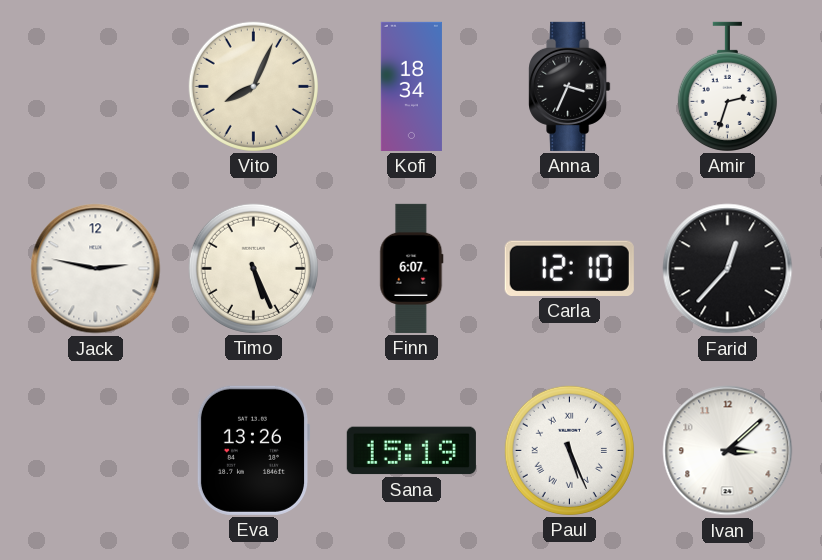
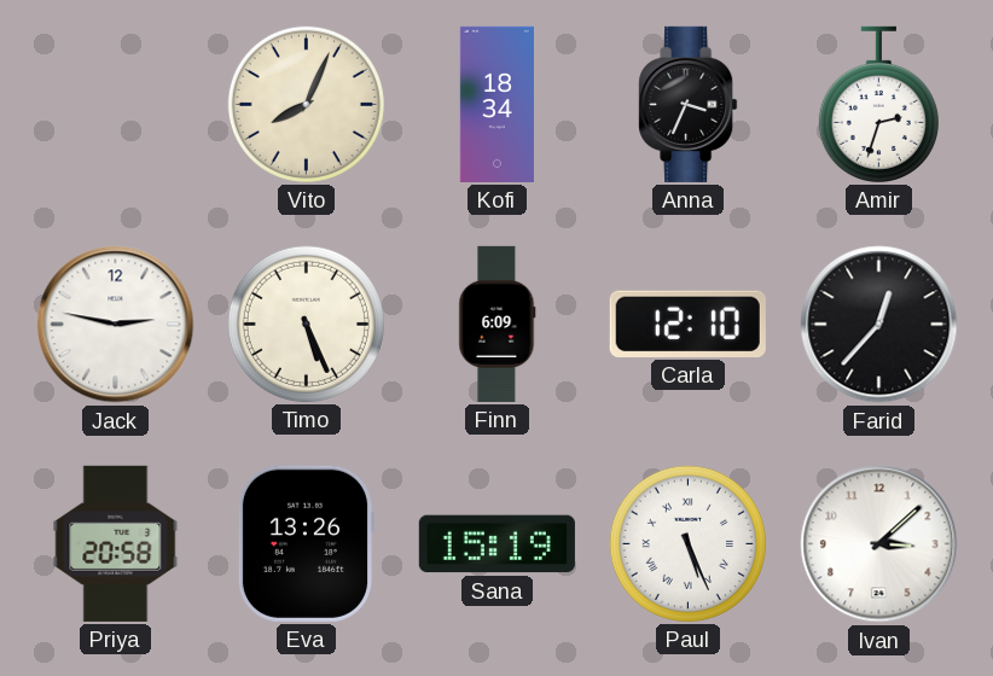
Finn: 6:07 -> 6:09
Priya: none -> 20:58
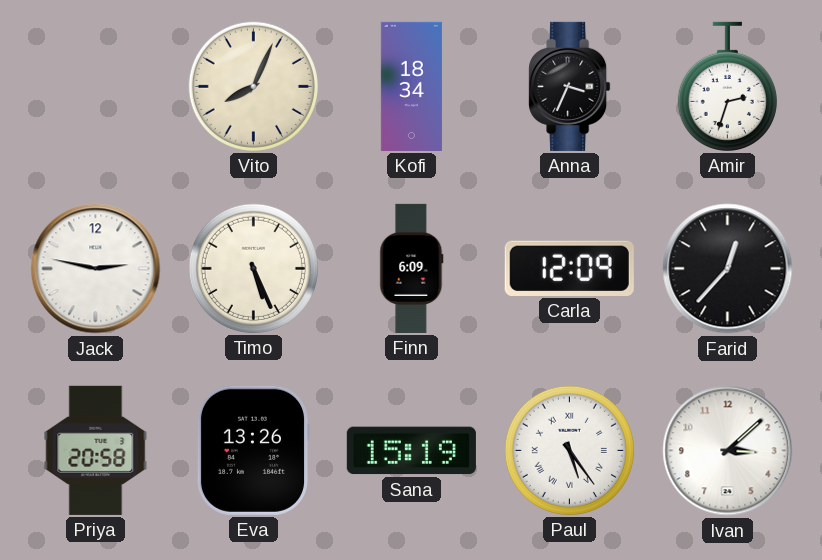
Carla: 12:10 -> 12:09
Paul: 5:26 -> 5:24
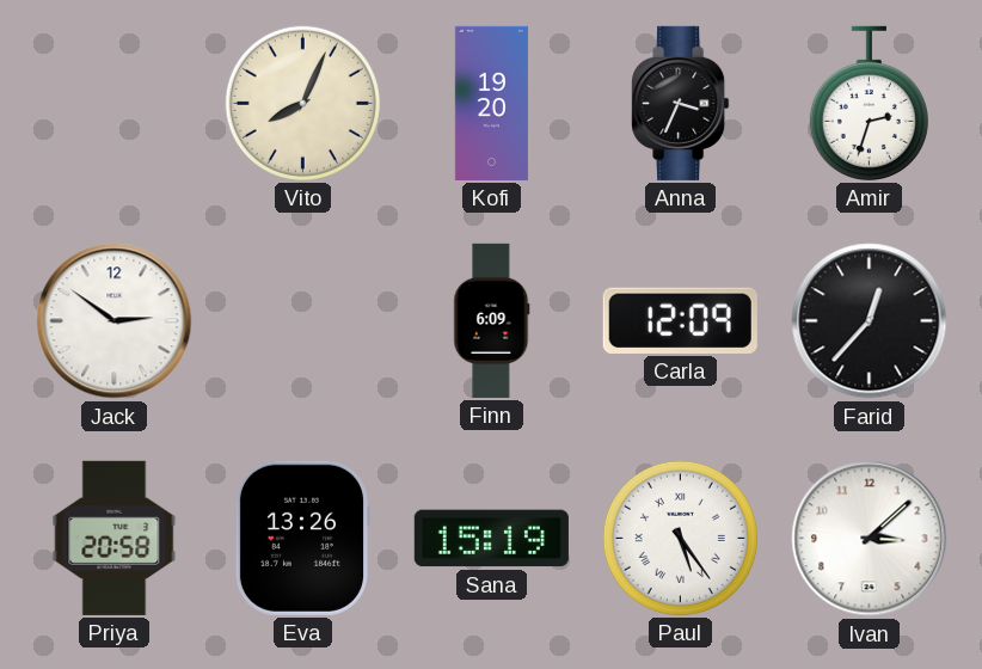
Kofi: 18:34 -> 19:20
Jack: 2:47 -> 2:51
Timo: 5:26 -> none
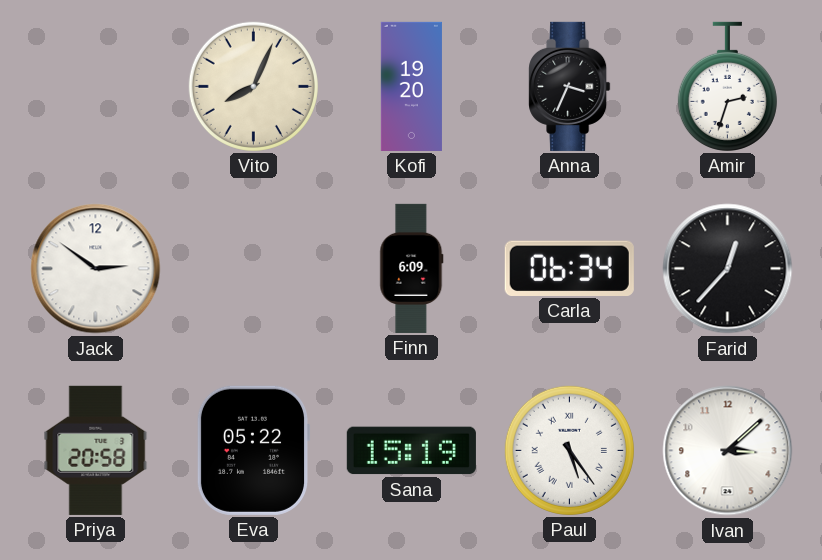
Carla: 12:09 -> 06:34
Eva: 13:26 -> 05:22
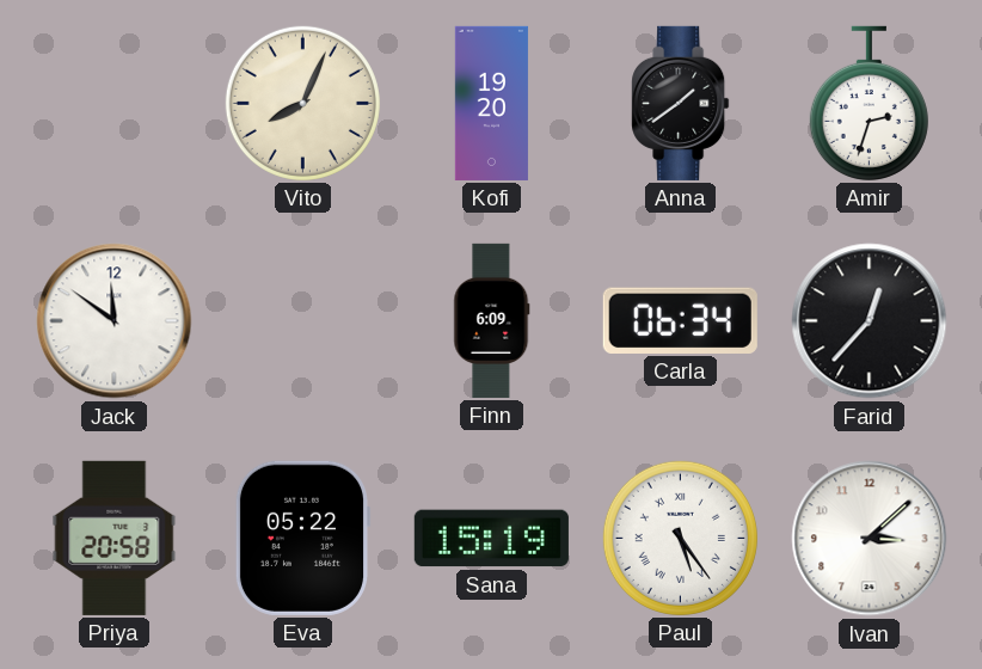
Anna: 3:34 -> 1:39
Jack: 2:51 -> 11:51
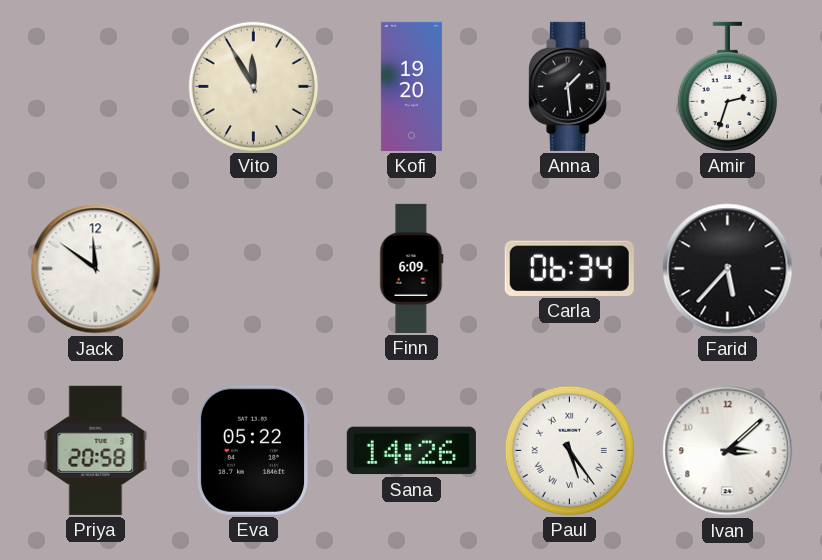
Vito: 8:04 -> 11:55
Anna: 1:39 -> 1:29
Farid: 12:37 -> 5:37
Sana: 15:19 -> 14:26
